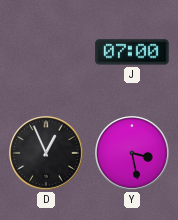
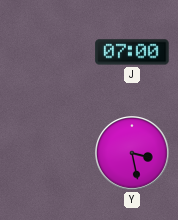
D: 12:56 -> none
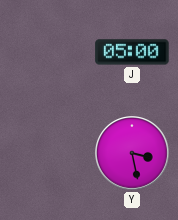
J: 07:00 -> 05:00
